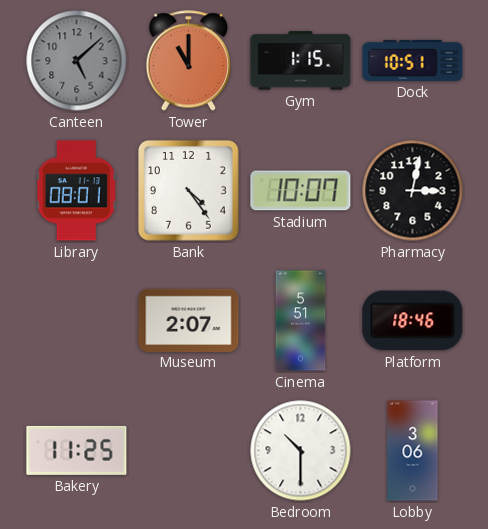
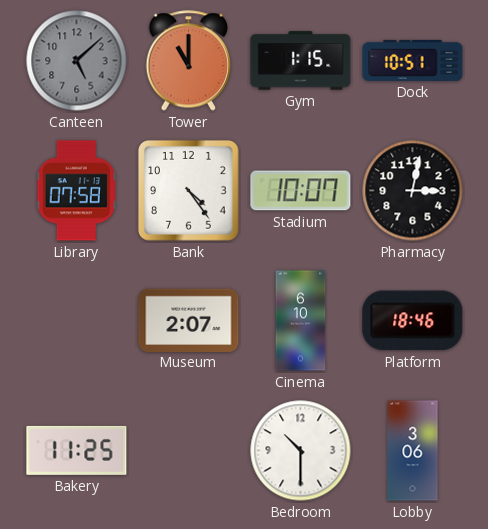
Library: 08:01 -> 07:58
Cinema: 5:51 -> 6:10
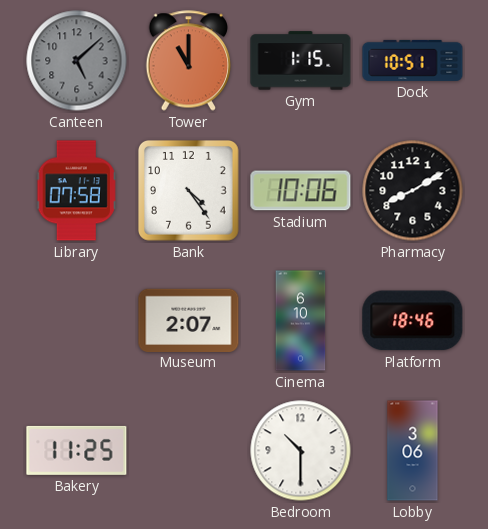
Stadium: 10:07 -> 10:06
Pharmacy: 3:02 -> 8:10
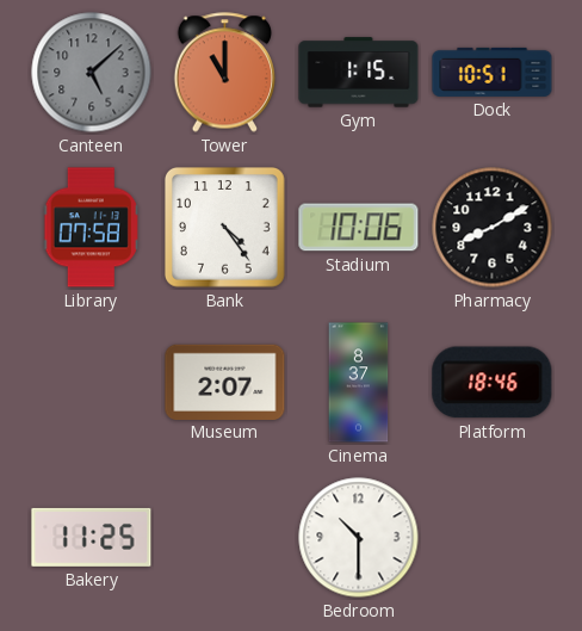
Cinema: 6:10 -> 8:37
Lobby: 3:06 -> none
